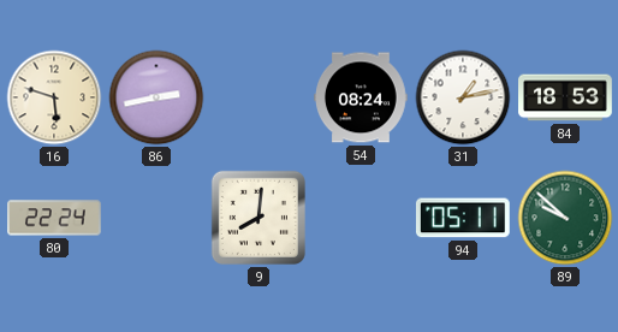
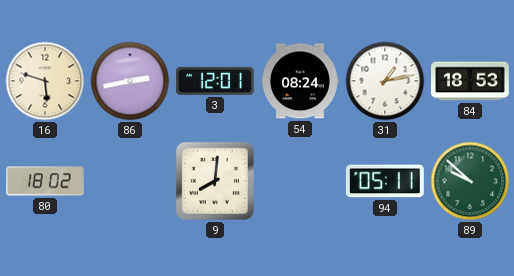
3: none -> 12:01
80: 22:24 -> 18:02
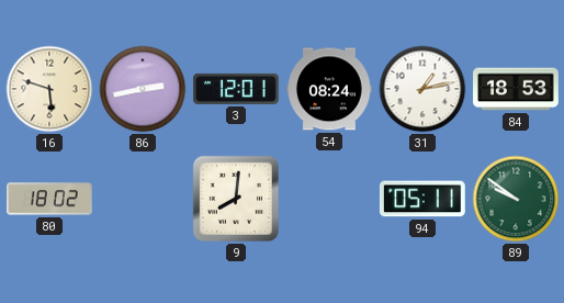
89: 9:52 -> 9:51
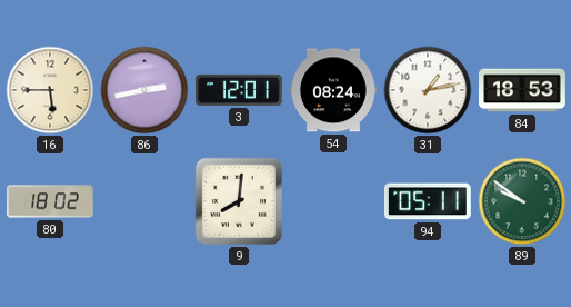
16: 5:48 -> 5:45
